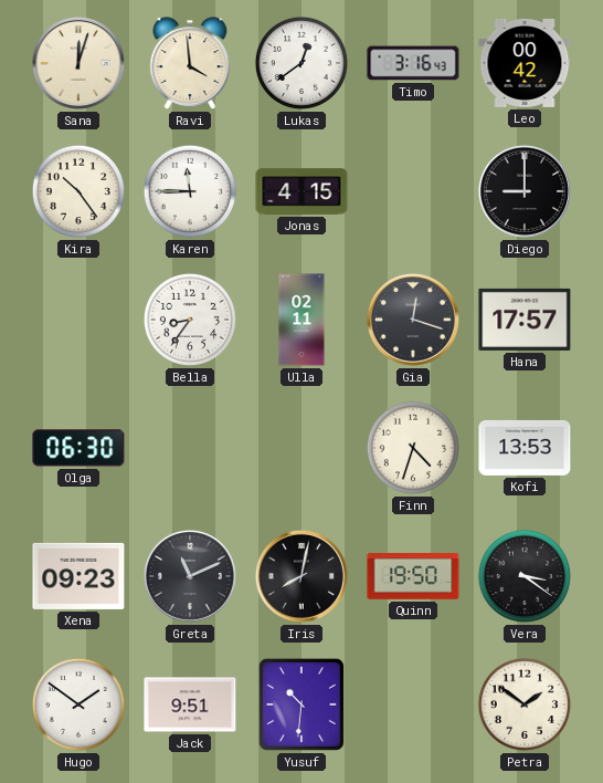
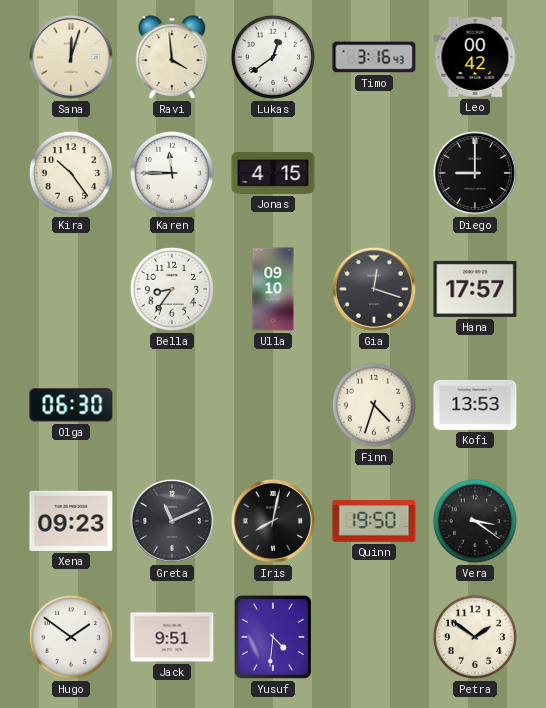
Ulla: 02:11 -> 09:10
Yusuf: 10:31 -> 4:31
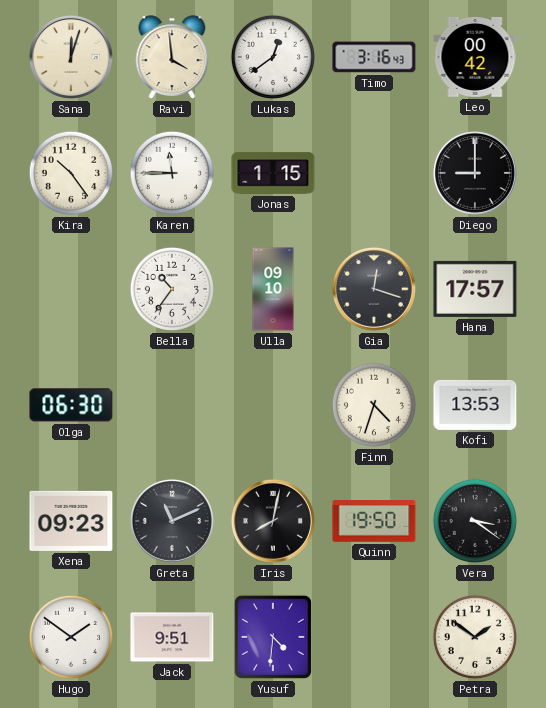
Jonas: 4:15 -> 1:15
Bella: 8:36 -> 10:36
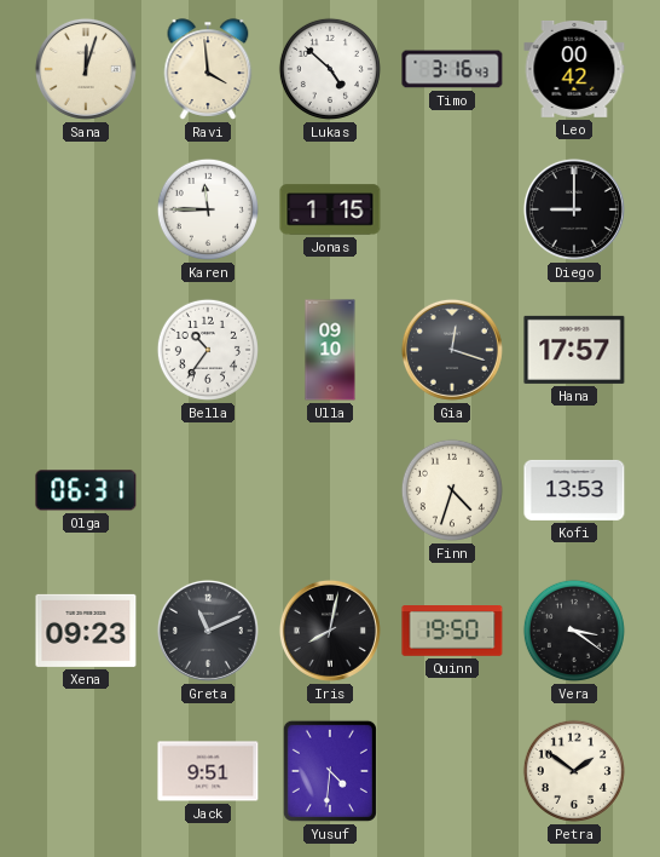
Lukas: 12:39 -> 4:52
Kira: 10:24 -> none
Olga: 06:30 -> 06:31
Hugo: 1:51 -> none
